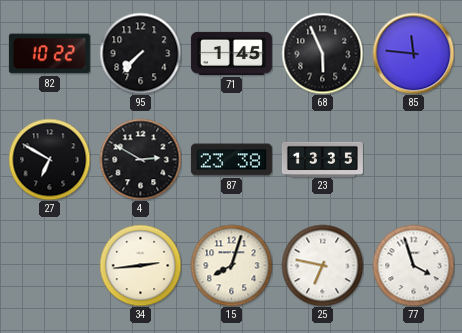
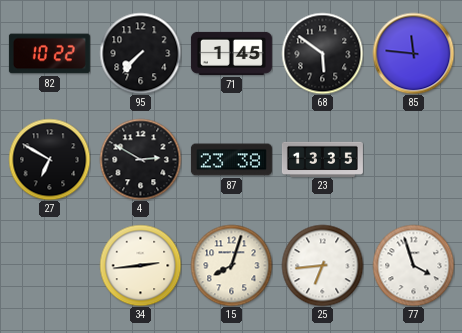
68: 5:56 -> 5:51
25: 6:47 -> 6:44
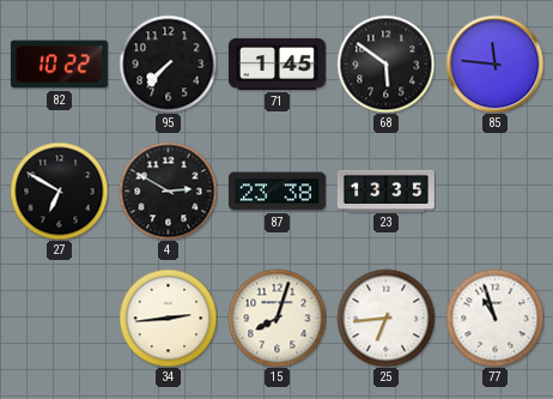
77: 3:57 -> 10:57
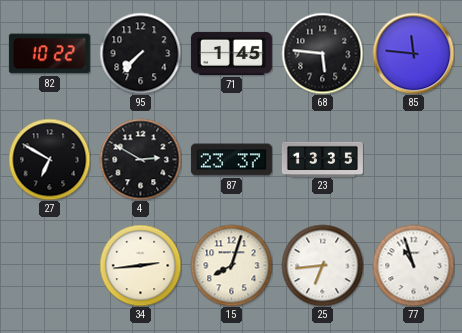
68: 5:51 -> 5:46
87: 23:38 -> 23:37
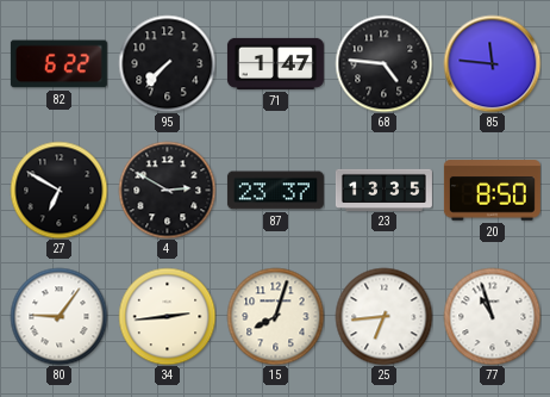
82: 10:22 -> 6:22
71: 1:45 -> 1:47
68: 5:46 -> 4:46
20: none -> 8:50
80: none -> 9:06
